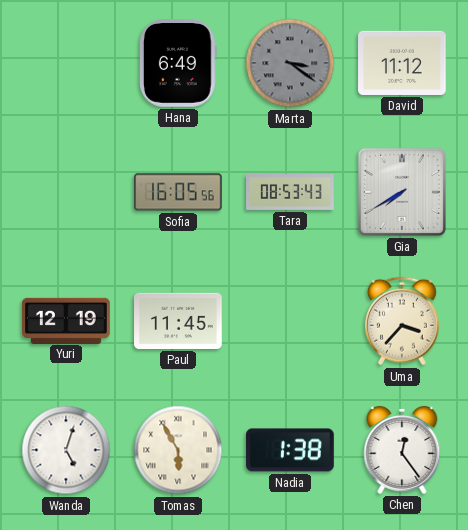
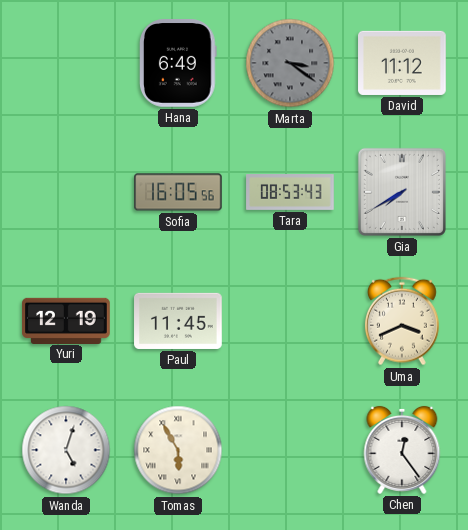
Uma: 3:37 -> 3:41
Nadia: 1:38 -> none
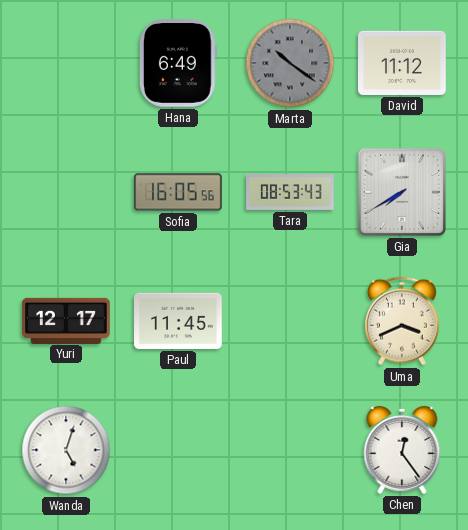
Marta: 3:21 -> 10:21
Yuri: 12:19 -> 12:17
Tomas: 5:55 -> none
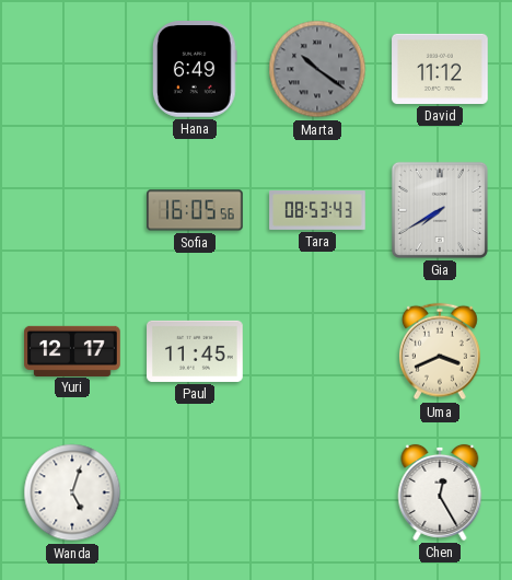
Chen: 12:24 -> 12:25
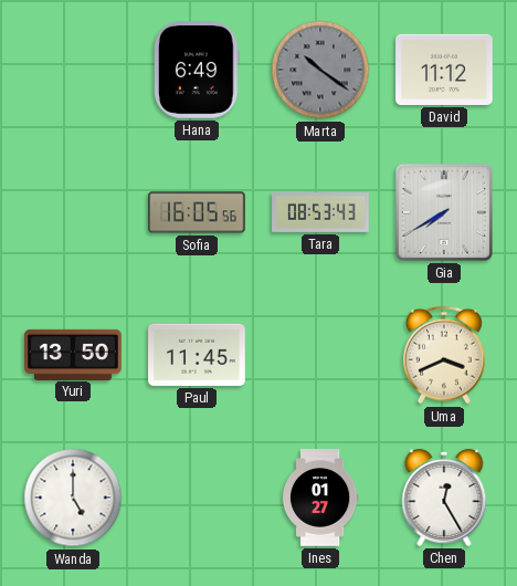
Yuri: 12:17 -> 13:50
Wanda: 5:03 -> 5:00
Ines: none -> 01:27
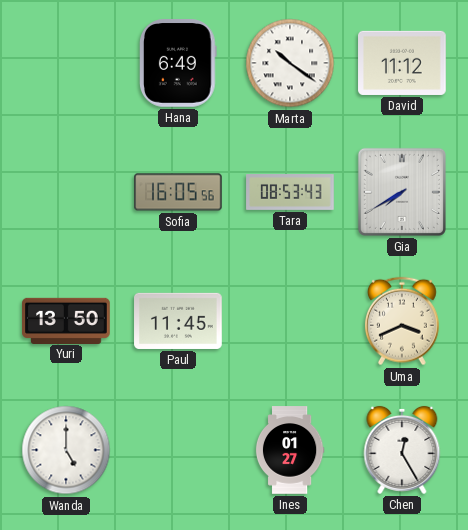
Marta dial: grey -> white
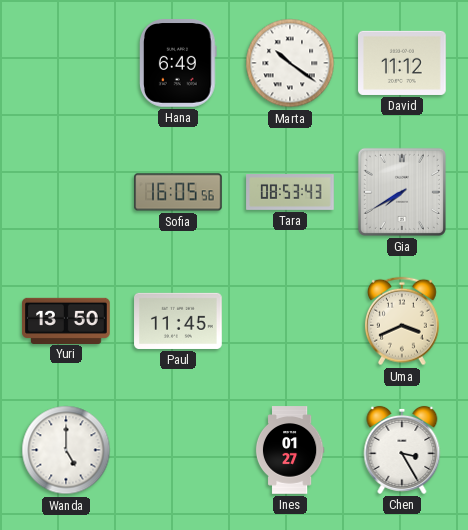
Chen: 12:25 -> 3:25
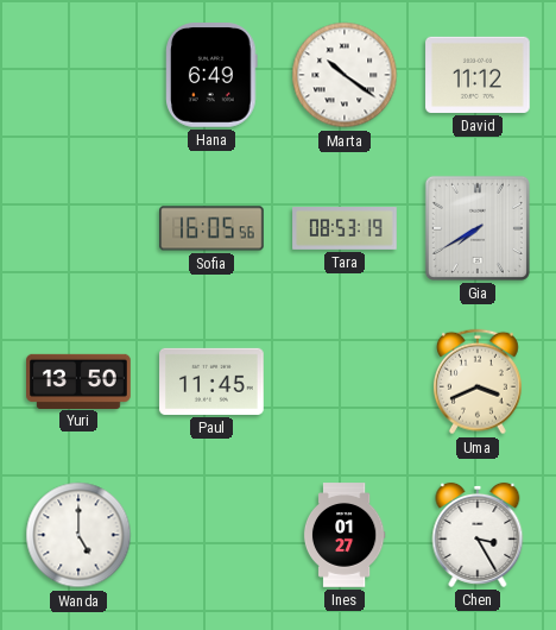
Tara: 08:53:43 -> 08:53:19
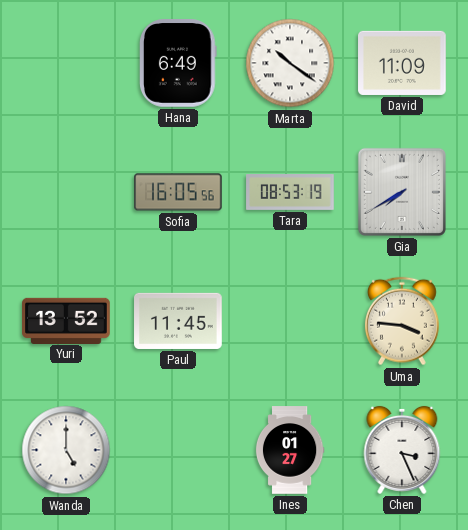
David: 11:12 -> 11:09
Yuri: 13:50 -> 13:52
Uma: 3:41 -> 3:46
Chen: 3:25 -> 3:26
